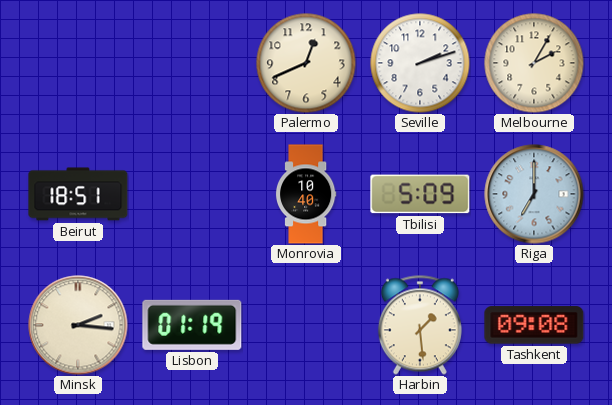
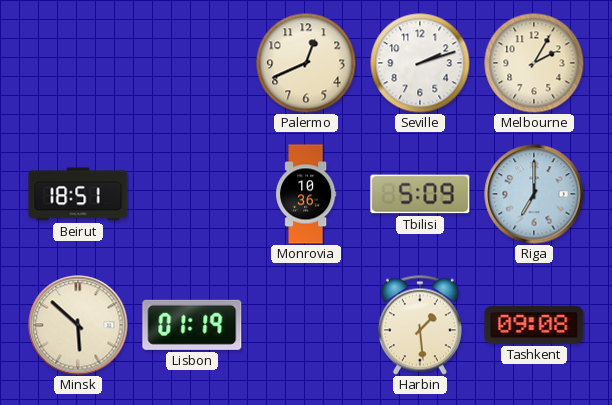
Monrovia: 10:40 -> 10:36
Minsk: 2:16 -> 5:52
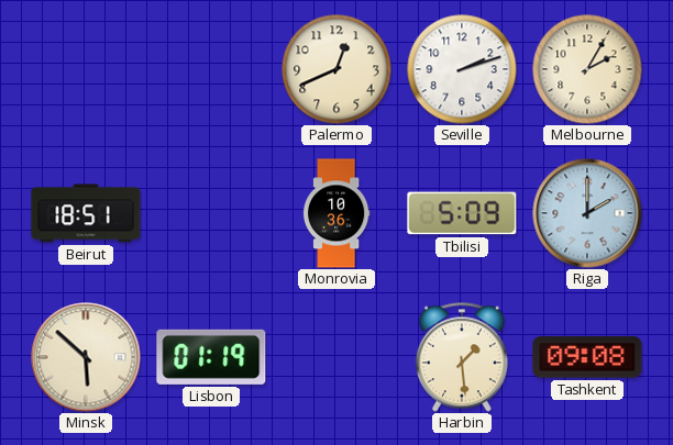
Riga: 7:00 -> 2:00
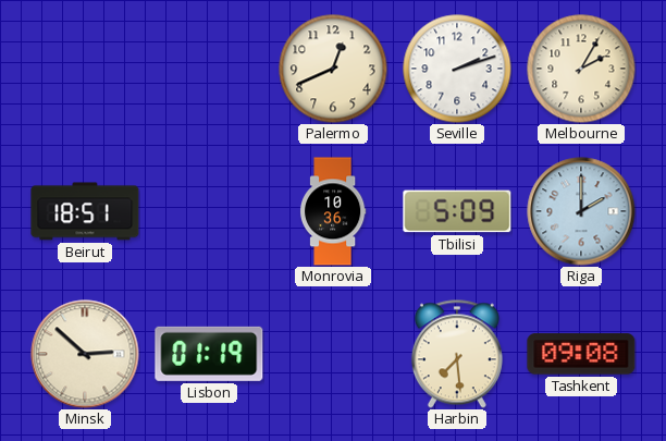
Minsk: 5:52 -> 2:52
Harbin: 1:29 -> 7:29
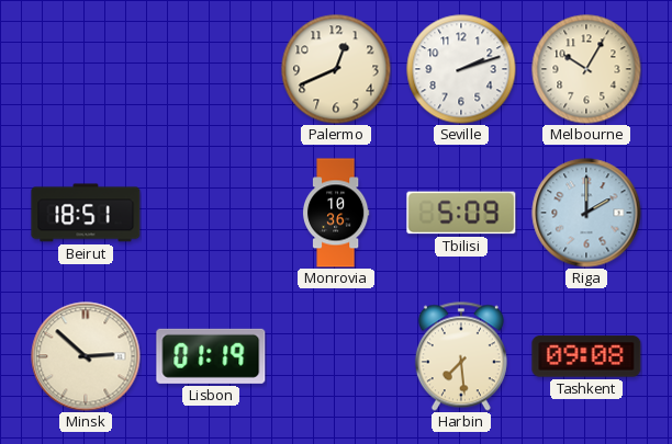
Melbourne: 2:05 -> 10:05
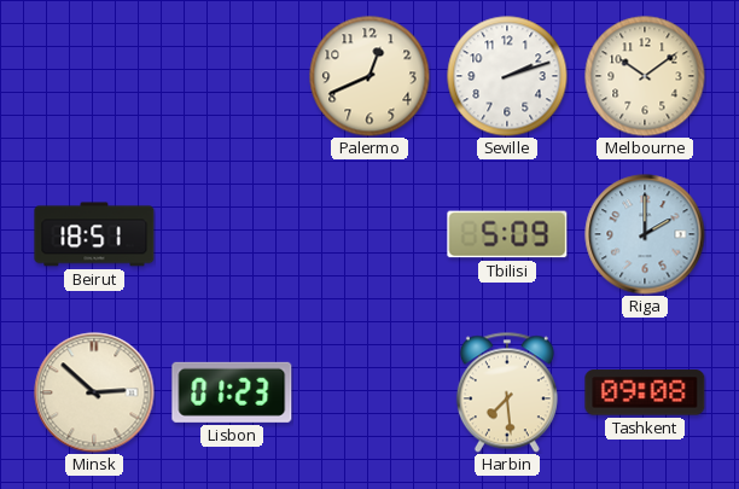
Melbourne: 10:05 -> 10:09
Monrovia: 10:36 -> none
Lisbon: 01:19 -> 01:23
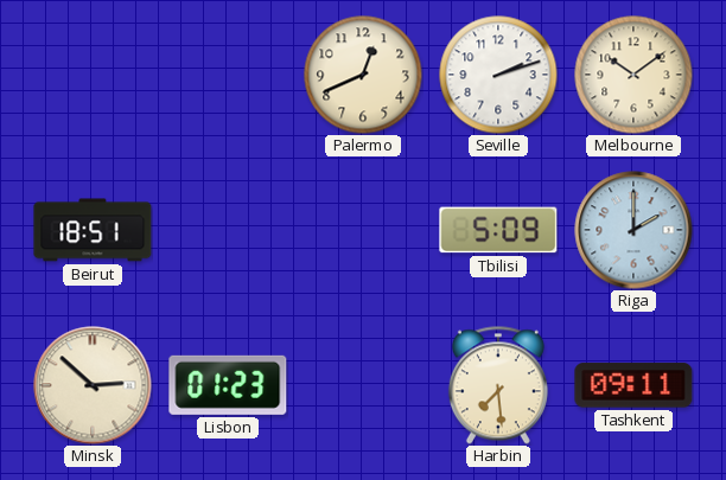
Tashkent: 09:08 -> 09:11
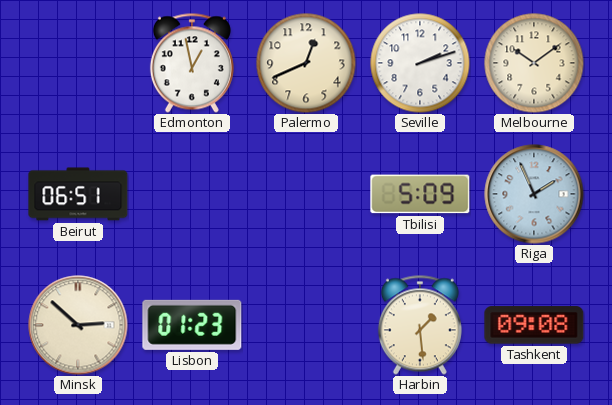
Edmonton: none -> 12:58
Beirut: 18:51 -> 06:51
Riga: 2:00 -> 1:56
Harbin: 7:29 -> 1:29
Tashkent: 09:11 -> 09:08
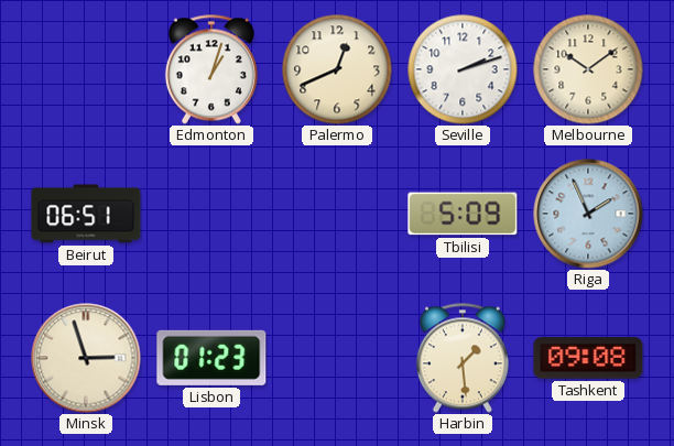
Edmonton: 12:58 -> 1:03
Minsk: 2:52 -> 2:57
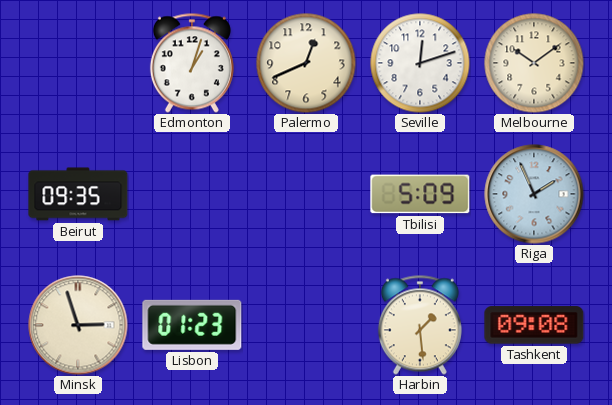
Seville: 2:12 -> 12:12
Beirut: 06:51 -> 09:35
